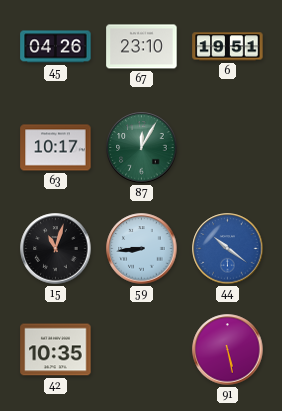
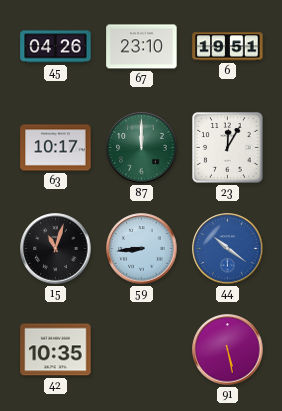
87: 12:05 -> 12:00
23: none -> 12:05
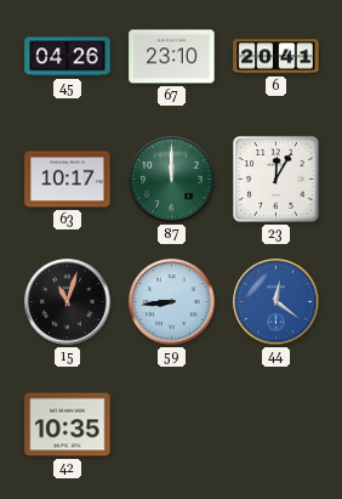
6: 19:51 -> 20:41
44: 10:21 -> 12:21
91: 5:28 -> none
